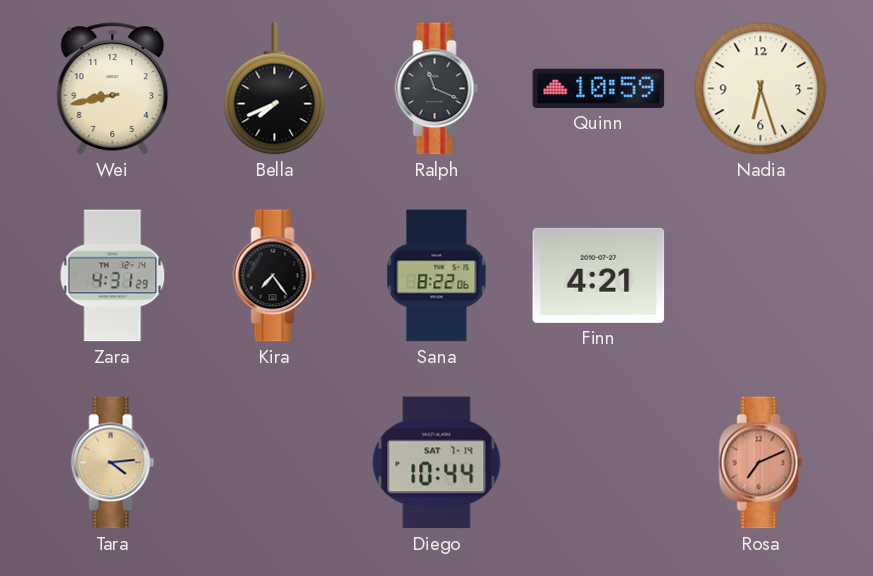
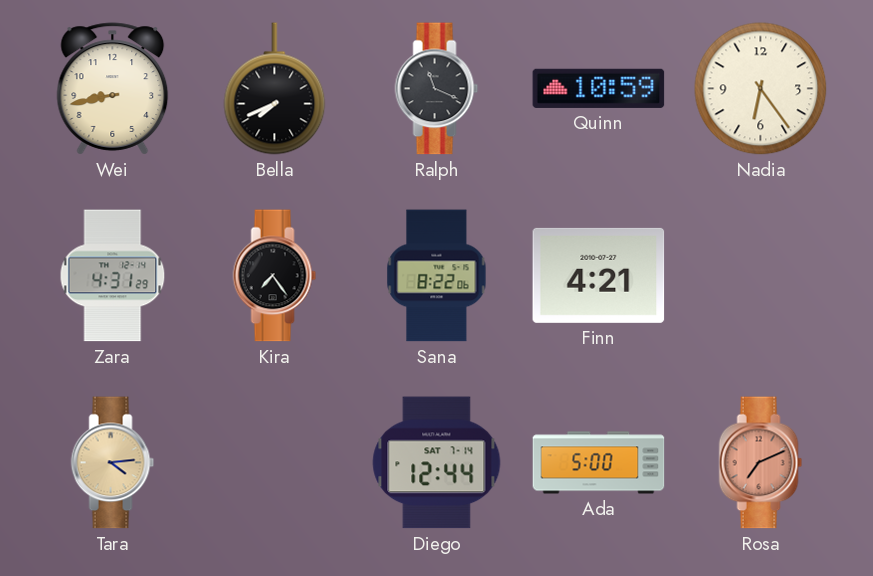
Nadia: 6:27 -> 6:24
Diego: 10:44 -> 12:44
Ada: none -> 5:00
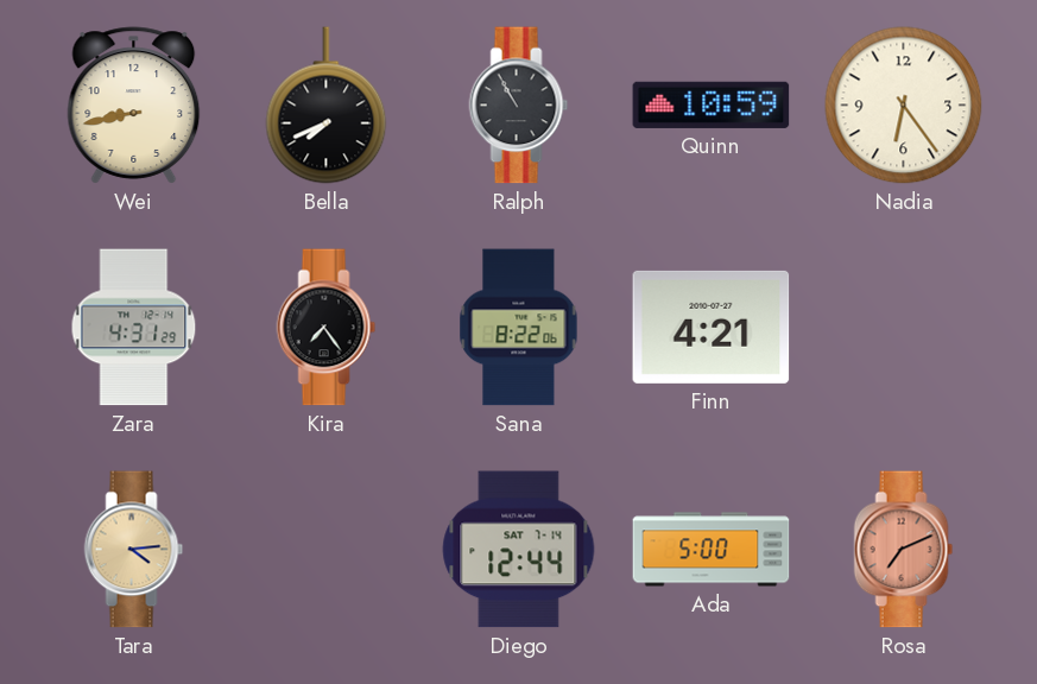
Ralph: 11:19 -> 10:55
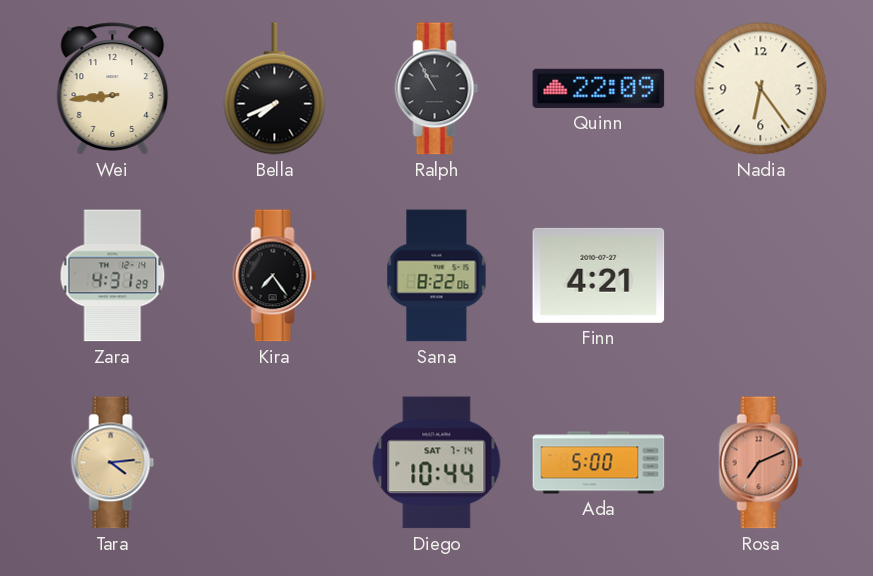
Wei: 8:43 -> 8:44
Quinn: 10:59 -> 22:09
Diego: 12:44 -> 10:44
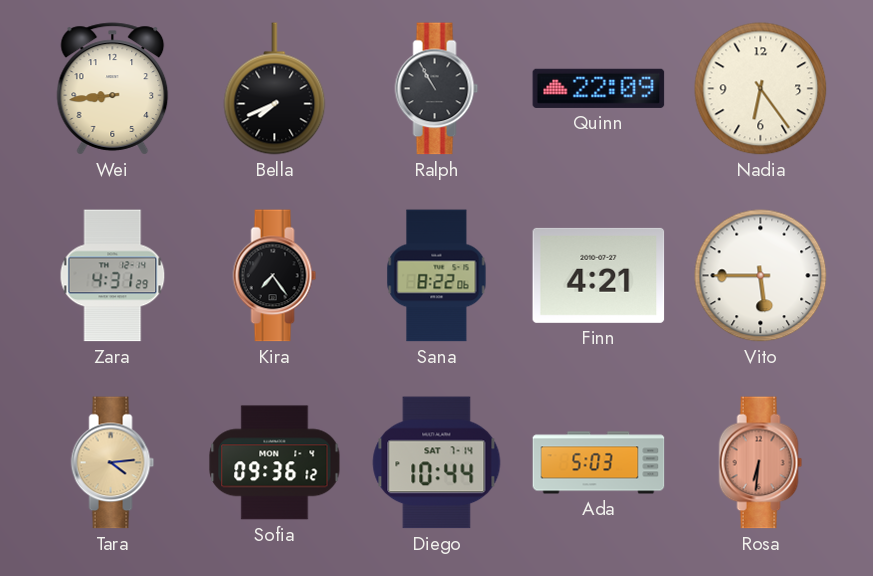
Vito: none -> 5:45
Sofia: none -> 09:36
Ada: 5:00 -> 5:03
Rosa: 7:11 -> 6:31
